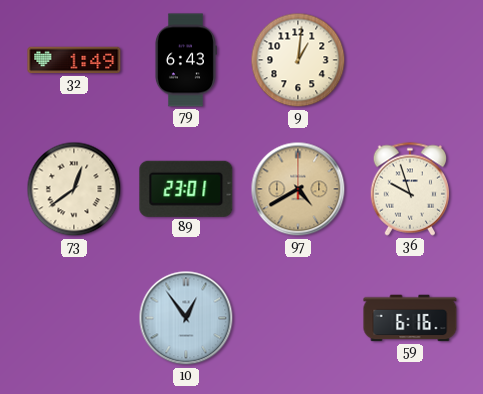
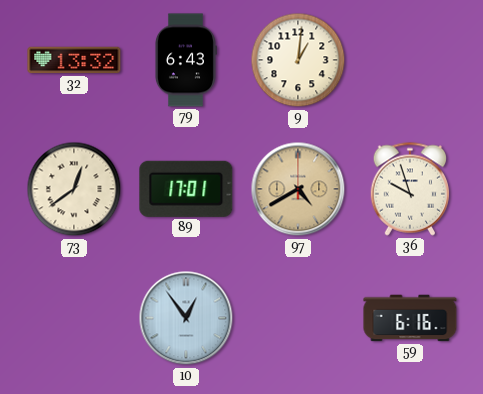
32: 1:49 -> 13:32
89: 23:01 -> 17:01
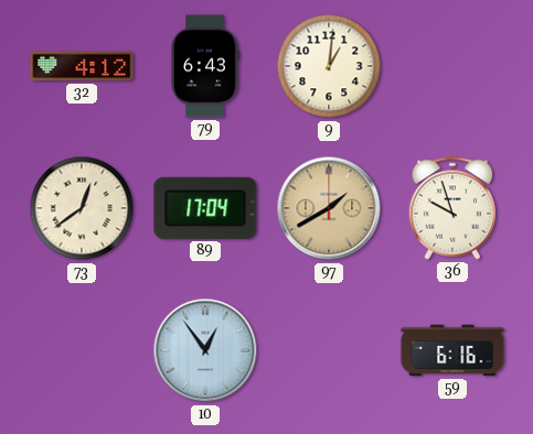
32: 13:32 -> 4:12
89: 17:01 -> 17:04
97: 4:40 -> 1:40
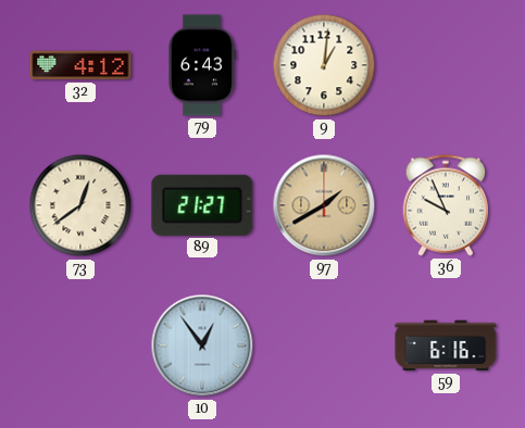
89: 17:04 -> 21:27
36: 9:57 -> 9:56
